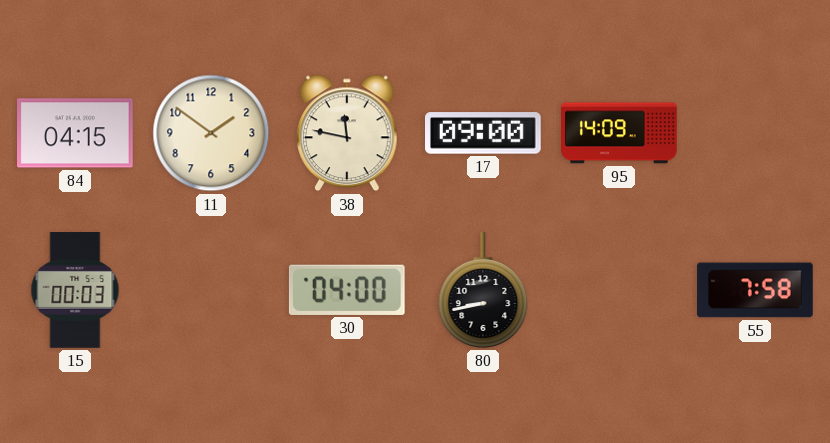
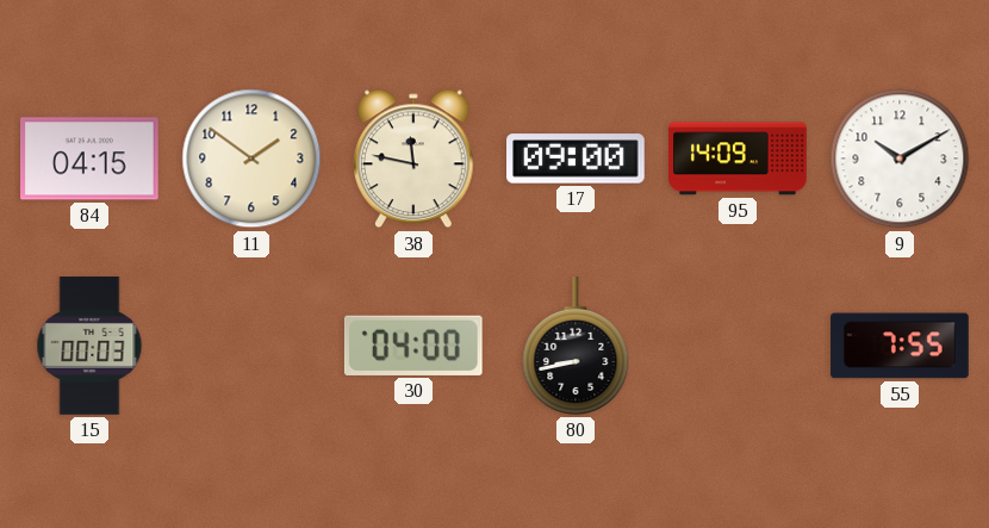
9: none -> 10:10
55: 7:58 -> 7:55
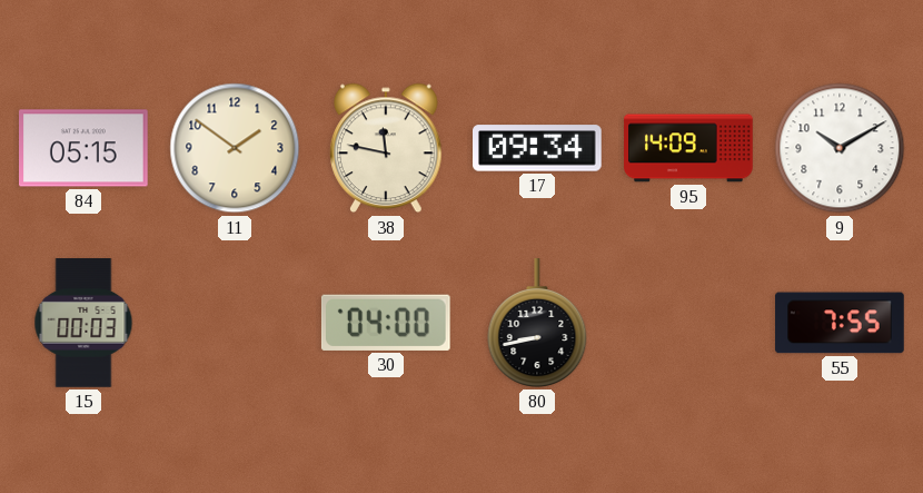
84: 04:15 -> 05:15
17: 09:00 -> 09:34
